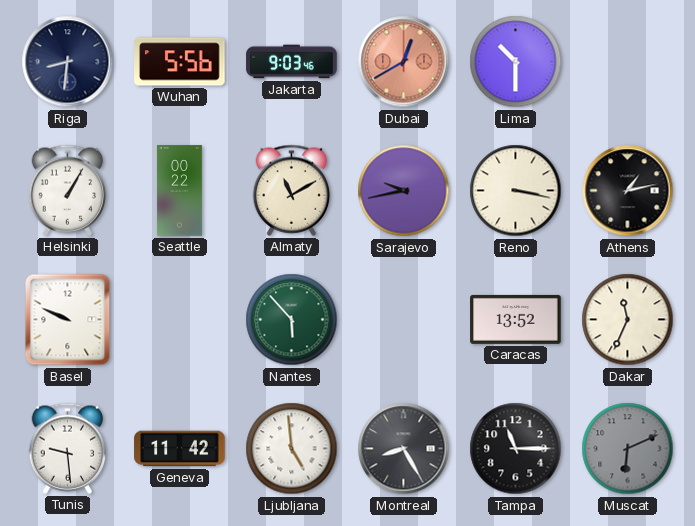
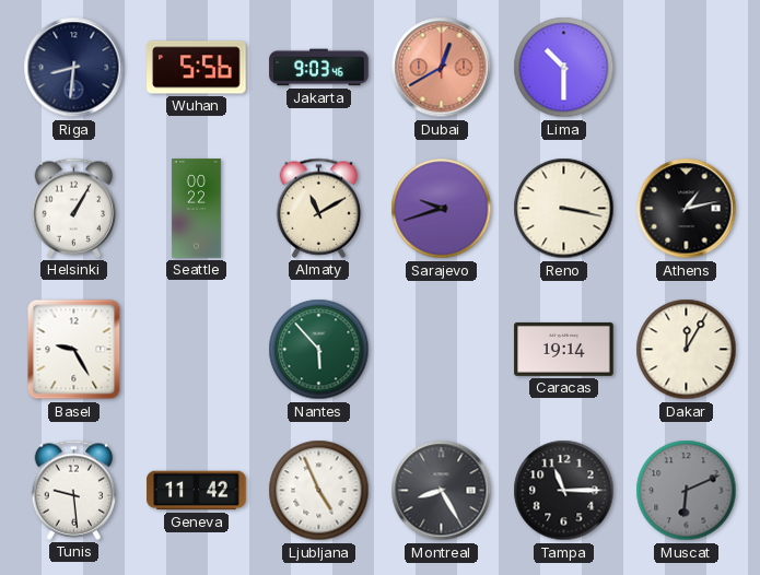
Sarajevo: 9:43 -> 9:42
Basel: 9:49 -> 9:25
Caracas: 13:52 -> 19:14
Dakar: 11:34 -> 12:05
Ljubljana: 4:59 -> 4:56
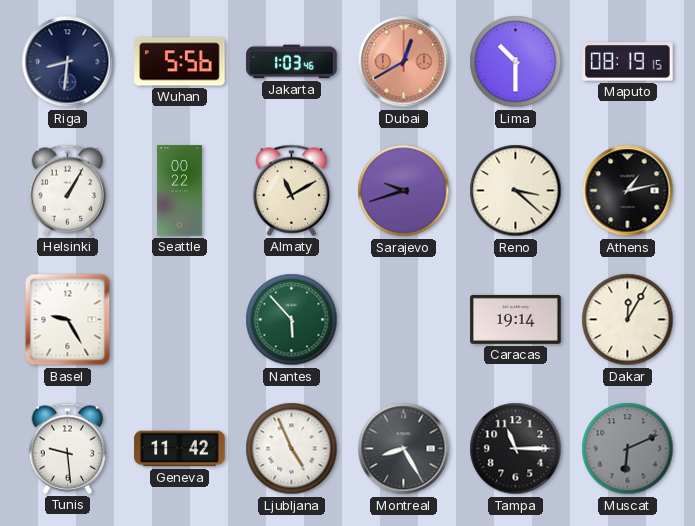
Jakarta: 9:03 -> 1:03
Maputo: none -> 08:19
Reno: 3:17 -> 3:22
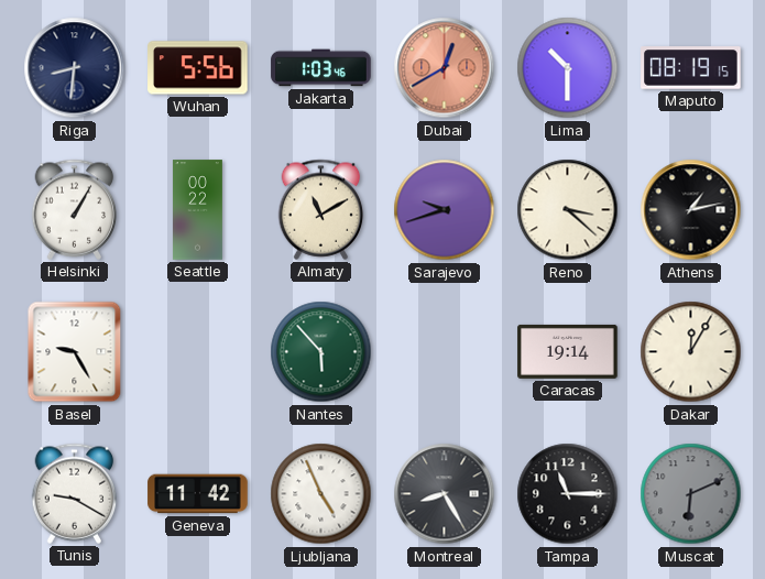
Tunis: 9:29 -> 9:20
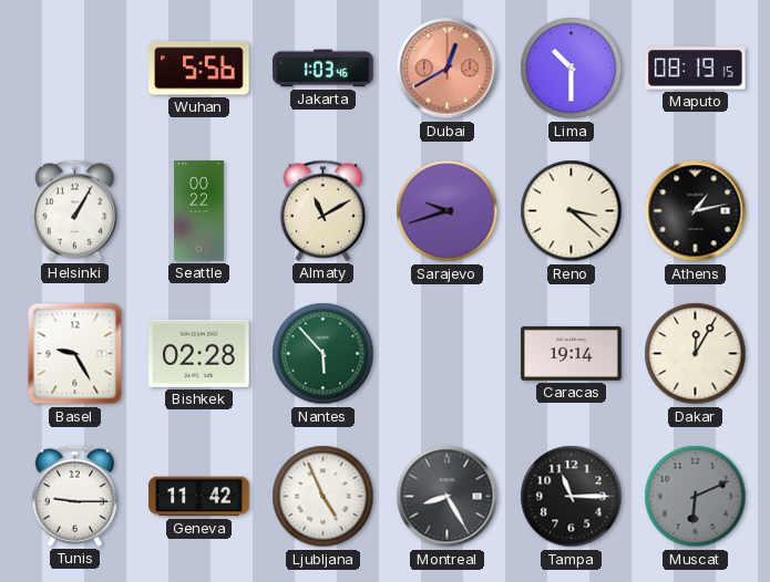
Riga: 8:31 -> none
Bishkek: none -> 02:28
Tunis: 9:20 -> 9:15
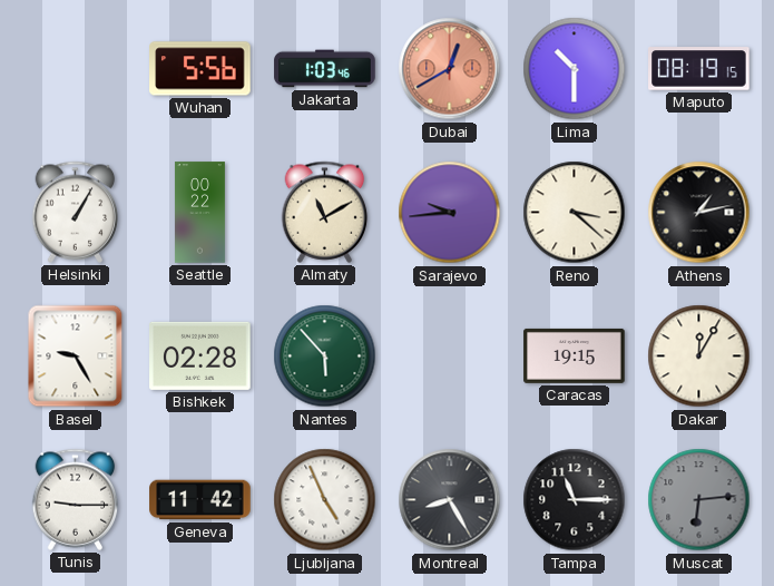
Sarajevo: 9:42 -> 9:44
Caracas: 19:14 -> 19:15
Muscat: 6:11 -> 6:14
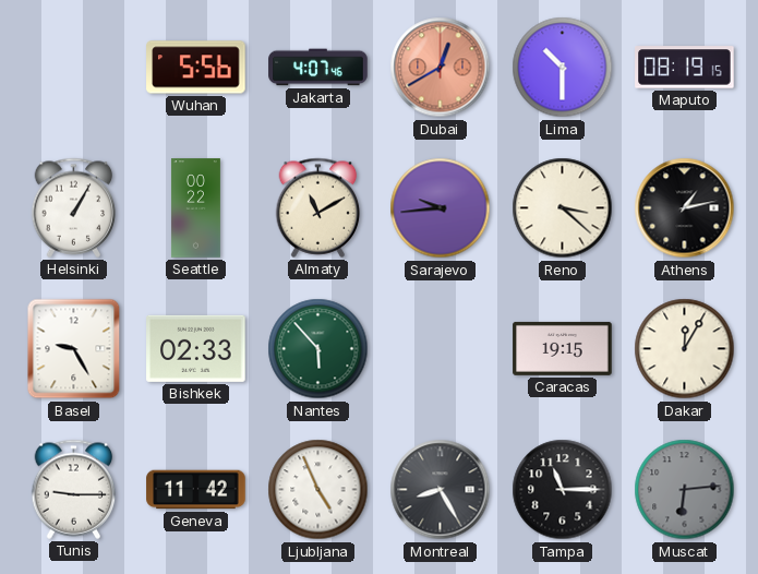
Jakarta: 1:03 -> 4:07
Bishkek: 02:28 -> 02:33
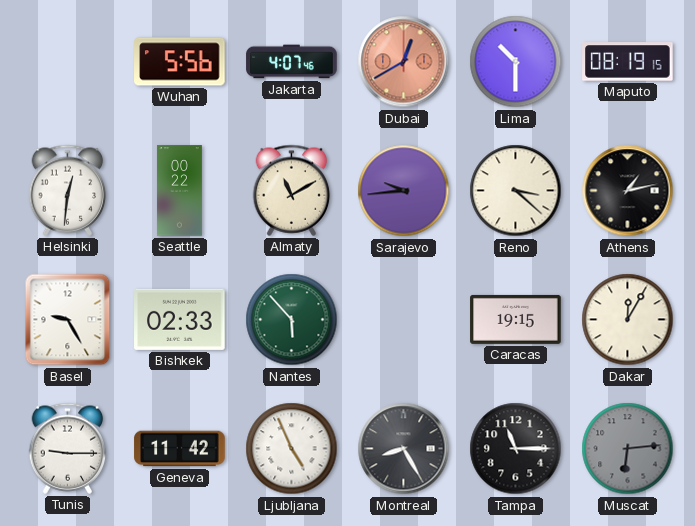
Helsinki: 1:05 -> 12:31
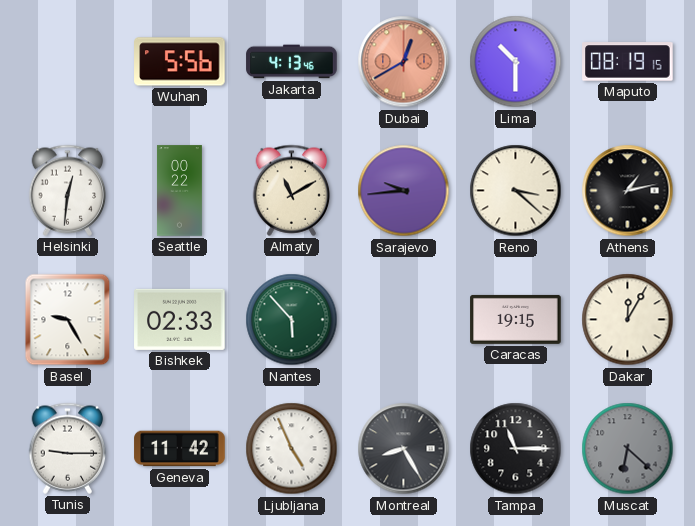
Jakarta: 4:07 -> 4:13
Muscat: 6:14 -> 6:22
